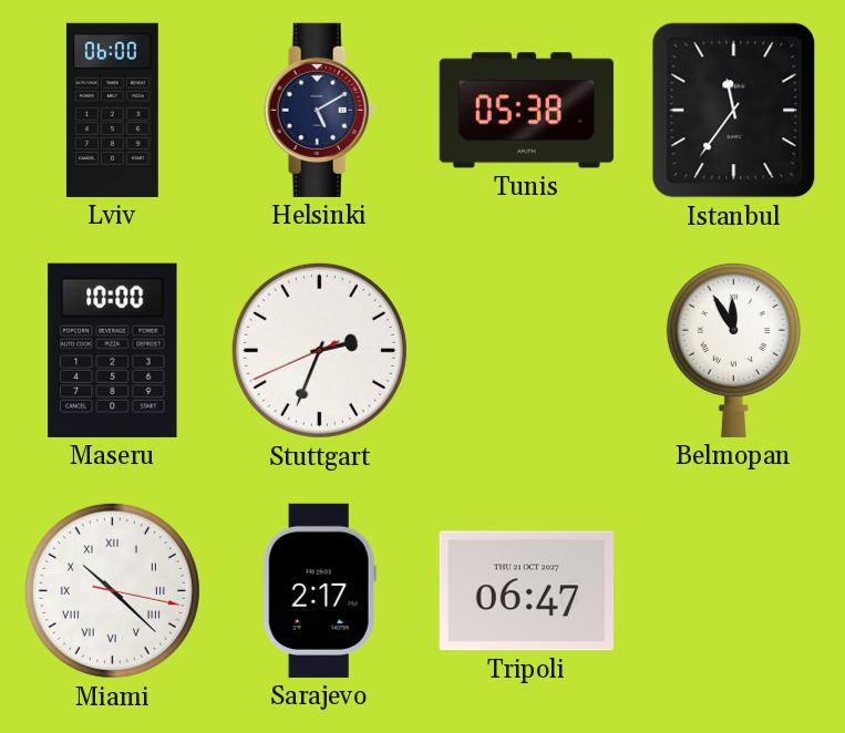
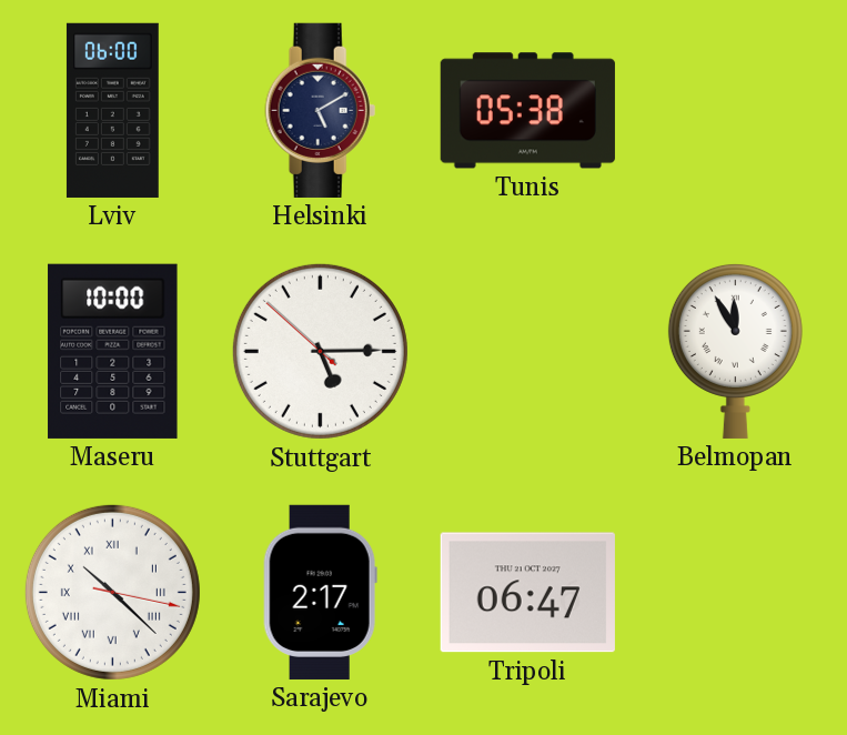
Istanbul: 11:36 -> none
Stuttgart: 2:33 -> 5:14
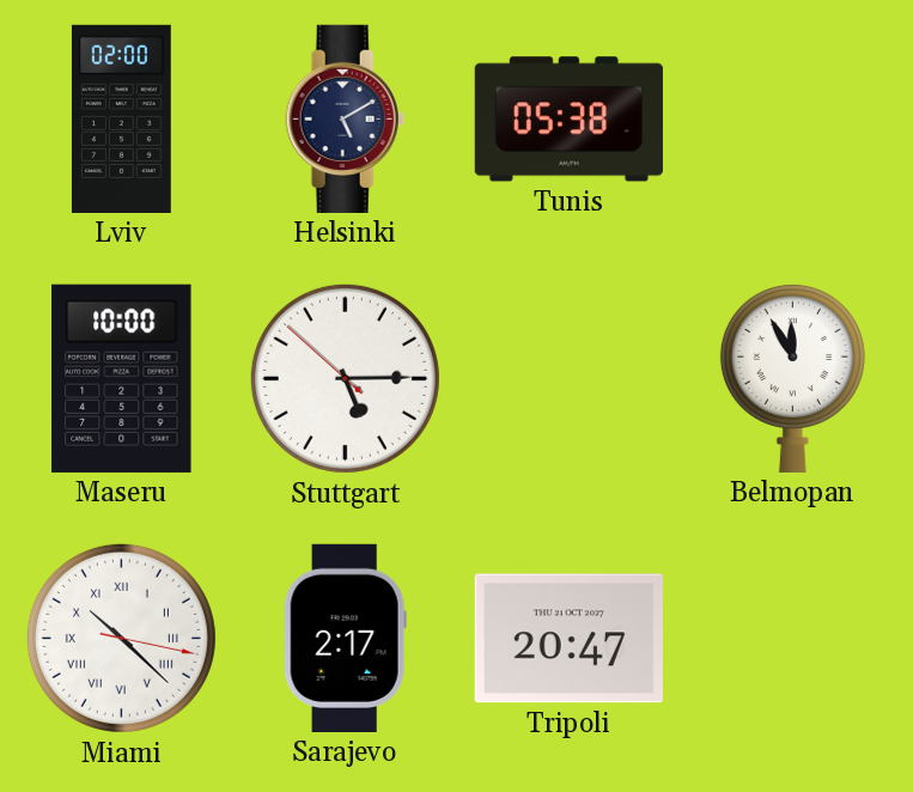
Lviv: 06:00 -> 02:00
Tripoli: 06:47 -> 20:47
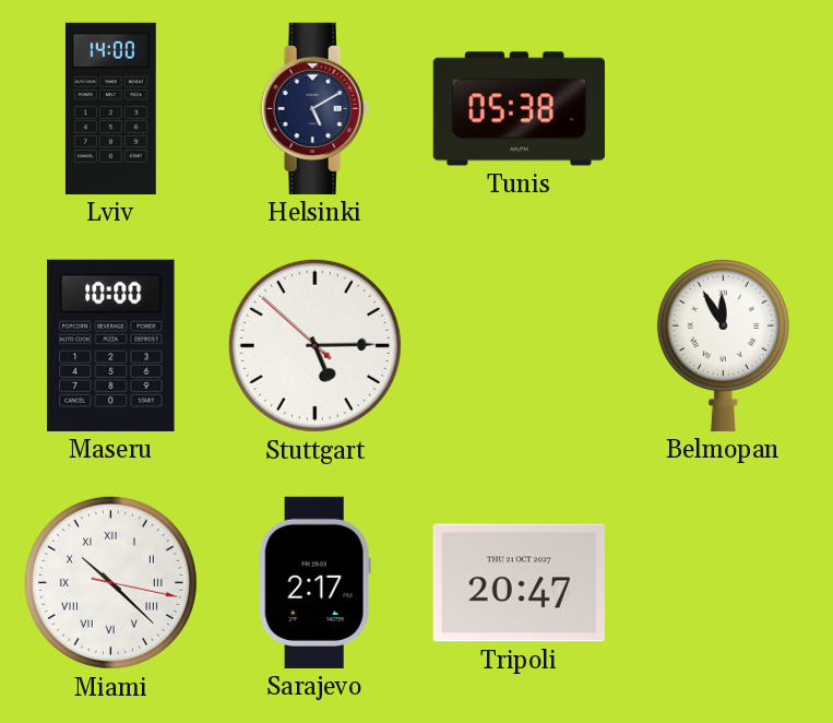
Lviv: 02:00 -> 14:00
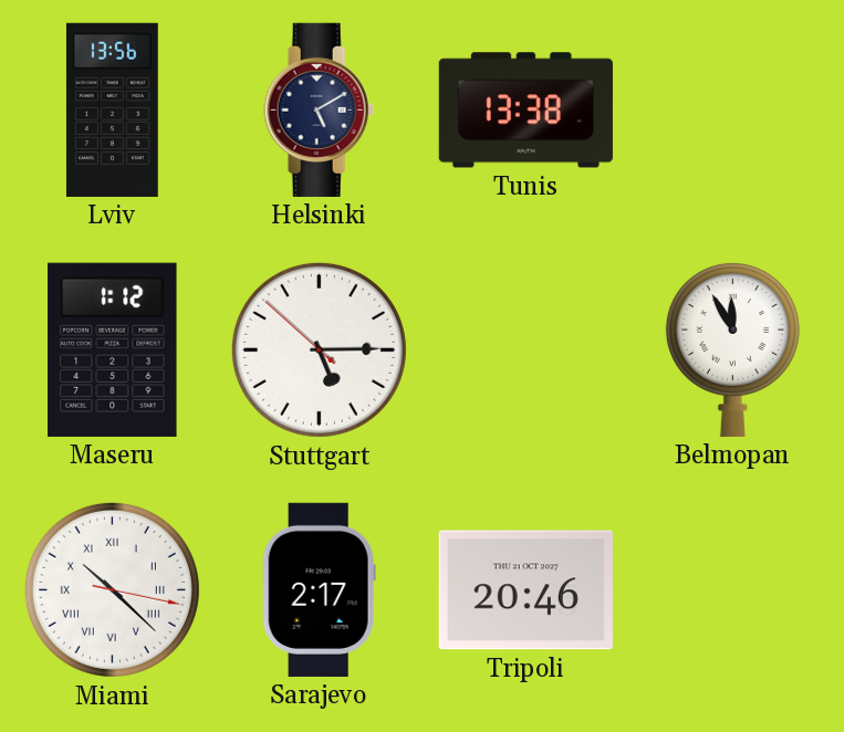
Lviv: 14:00 -> 13:56
Tunis: 05:38 -> 13:38
Maseru: 10:00 -> 1:12
Tripoli: 20:47 -> 20:46
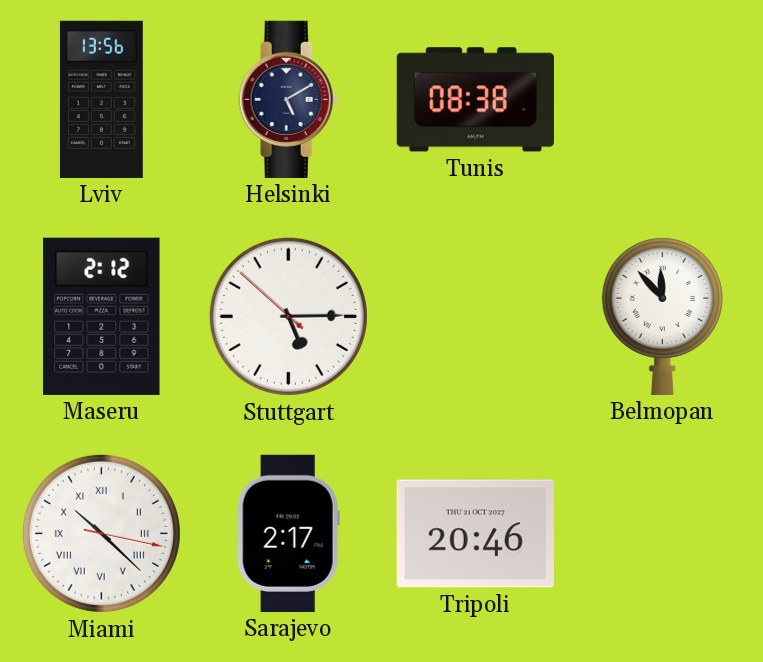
Tunis: 13:38 -> 08:38
Maseru: 1:12 -> 2:12
Belmopan: 11:55 -> 11:53
